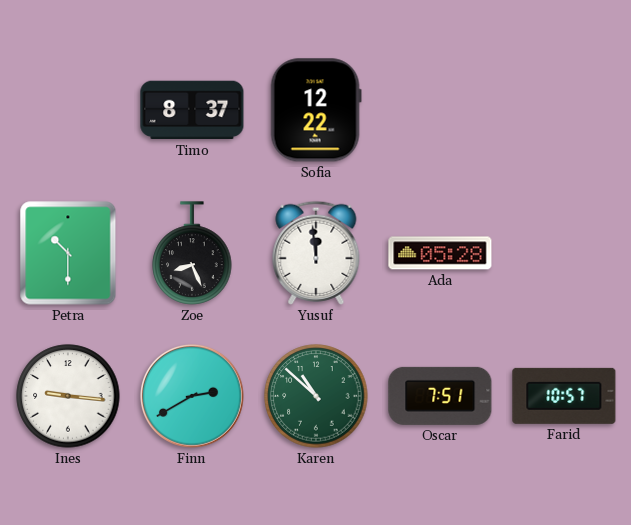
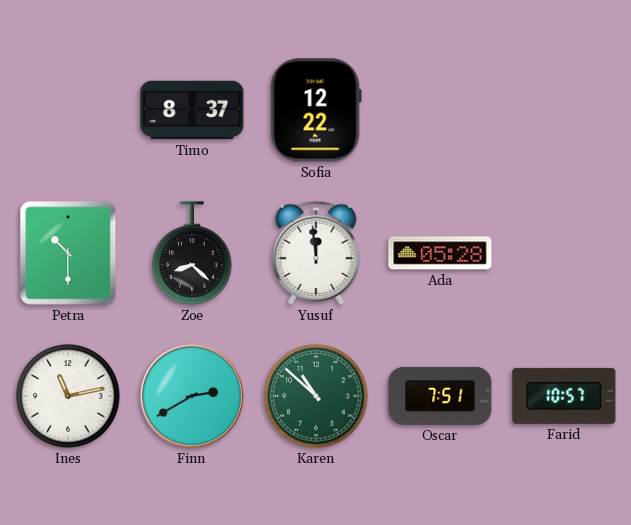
Zoe: 8:26 -> 8:22
Ines: 9:16 -> 11:13
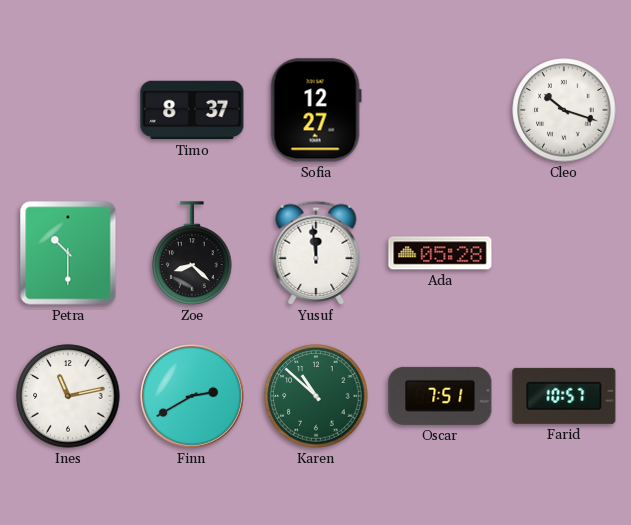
Sofia: 12:22 -> 12:27
Cleo: none -> 10:18
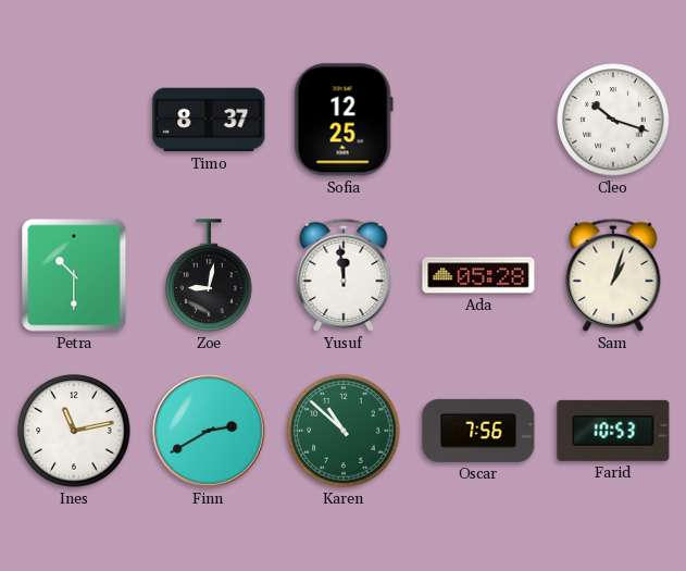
Sofia: 12:27 -> 12:25
Zoe: 8:22 -> 9:02
Sam: none -> 1:03
Oscar: 7:51 -> 7:56
Farid: 10:57 -> 10:53
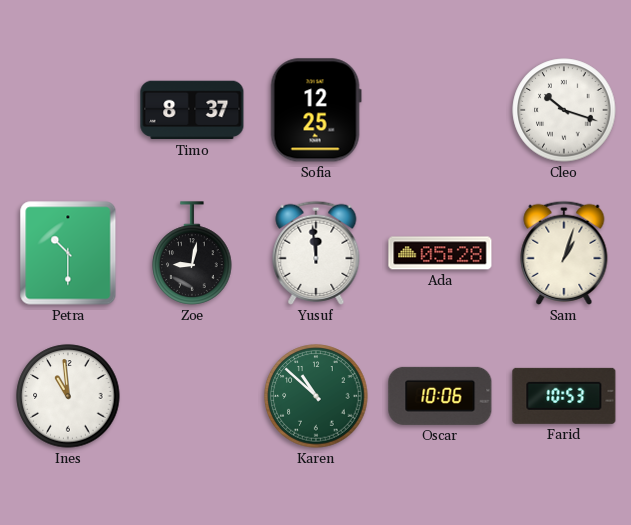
Ines: 11:13 -> 10:59
Finn: 2:40 -> none
Oscar: 7:56 -> 10:06
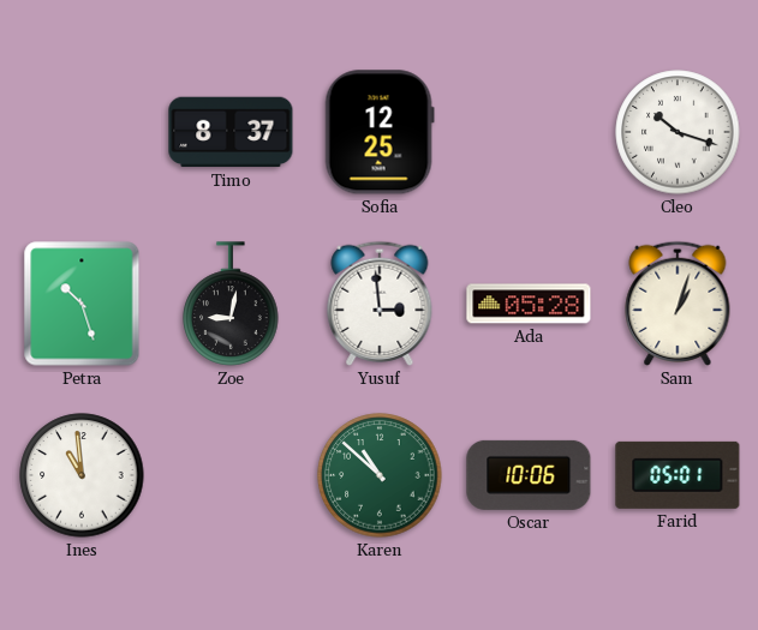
Petra: 10:30 -> 10:27
Yusuf: 11:59 -> 2:59
Farid: 10:53 -> 05:01
